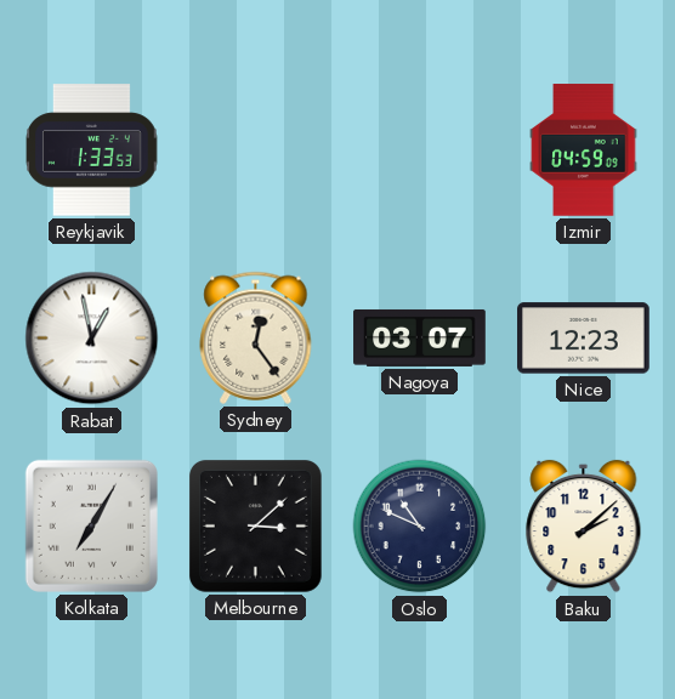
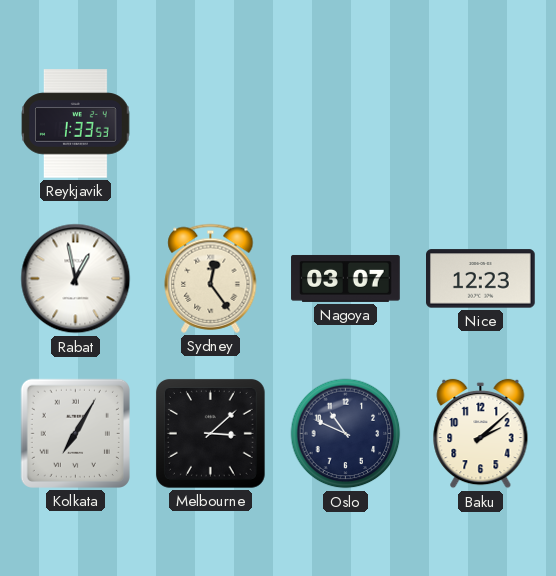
Izmir: 04:59 -> none
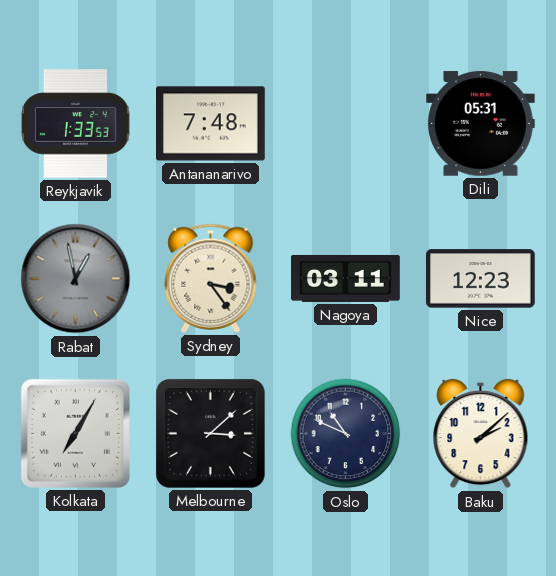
Antananarivo: none -> 7:48
Dili: none -> 05:31
Rabat dial: white -> grey
Sydney: 12:24 -> 3:24
Nagoya: 03:07 -> 03:11
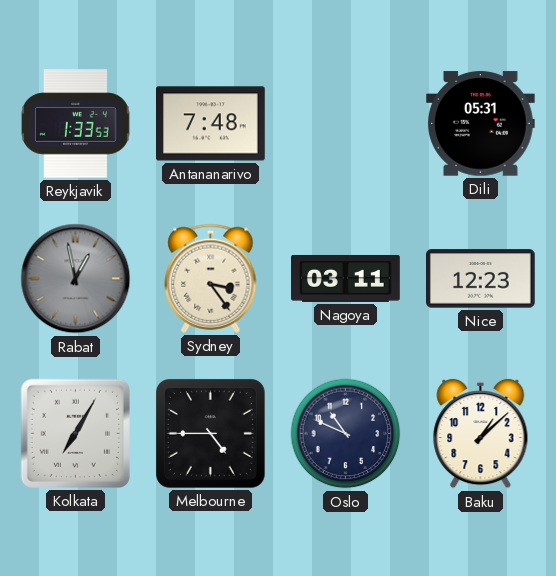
Melbourne: 3:08 -> 4:45
Baku: 2:08 -> 1:08
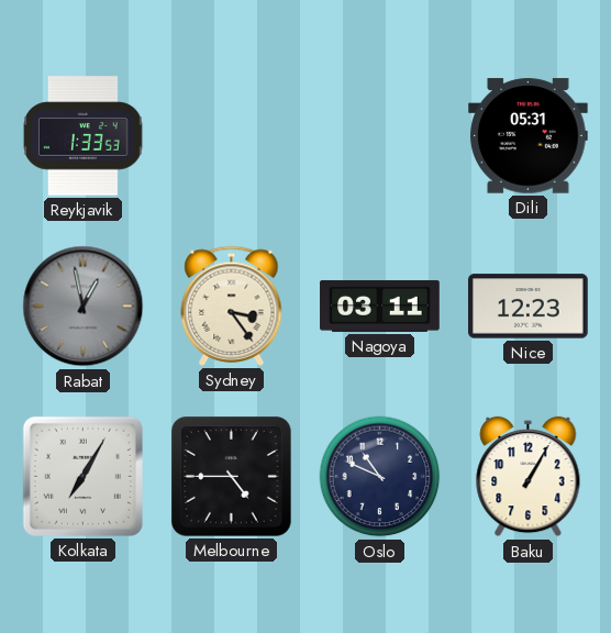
Antananarivo: 7:48 -> none
Baku: 1:08 -> 1:05
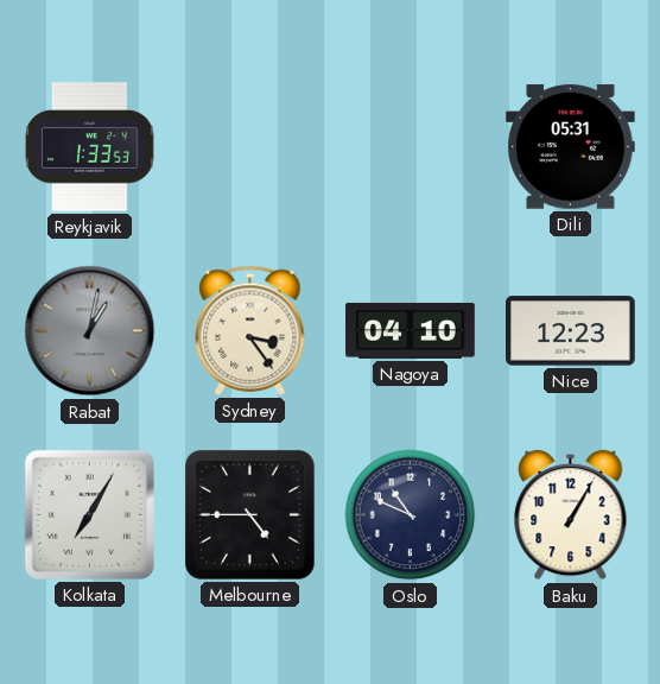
Rabat: 12:58 -> 1:02
Nagoya: 03:11 -> 04:10
